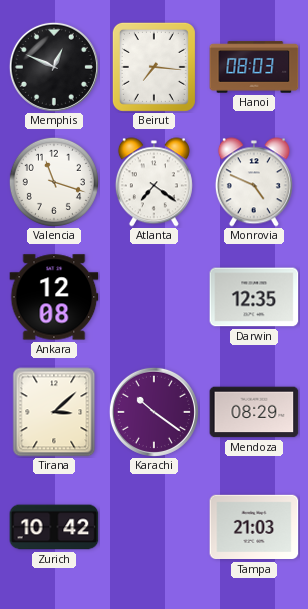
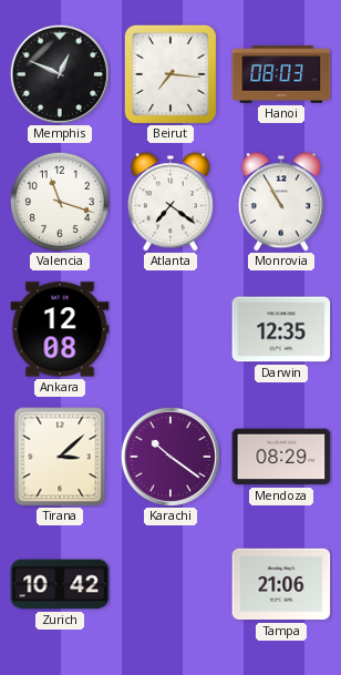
Monrovia: 4:49 -> 10:55
Tampa: 21:03 -> 21:06
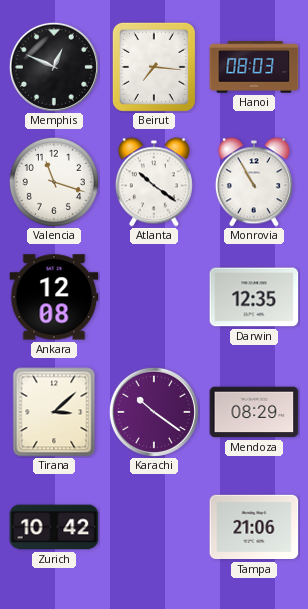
Atlanta: 7:21 -> 10:21
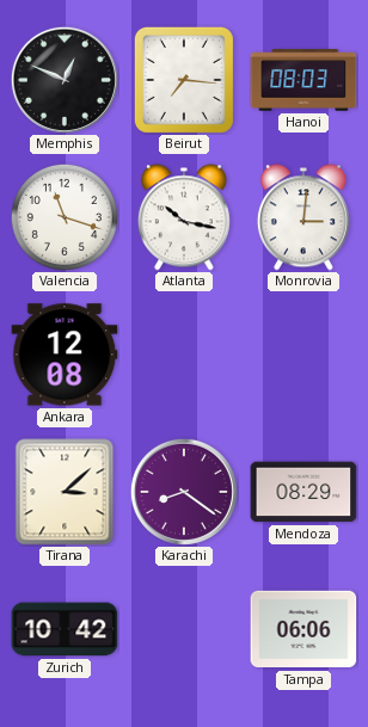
Atlanta: 10:21 -> 10:17
Monrovia: 10:55 -> 3:01
Darwin: 12:35 -> none
Karachi: 10:21 -> 8:21
Tampa: 21:06 -> 06:06
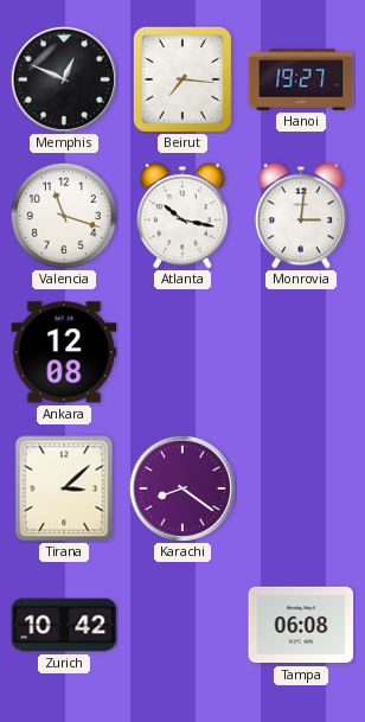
Hanoi: 08:03 -> 19:27
Mendoza: 08:29 -> none
Tampa: 06:06 -> 06:08
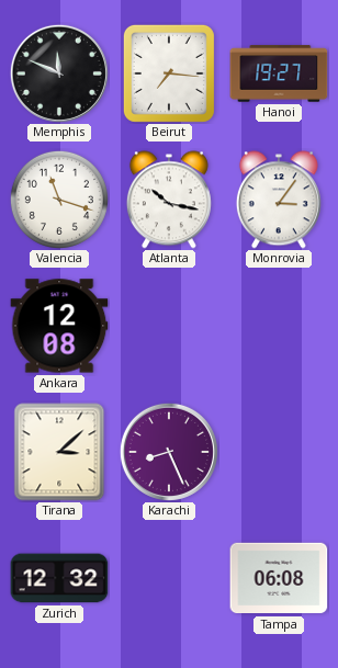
Memphis: 12:49 -> 11:49
Monrovia: 3:01 -> 3:06
Karachi: 8:21 -> 8:26
Zurich: 10:42 -> 12:32
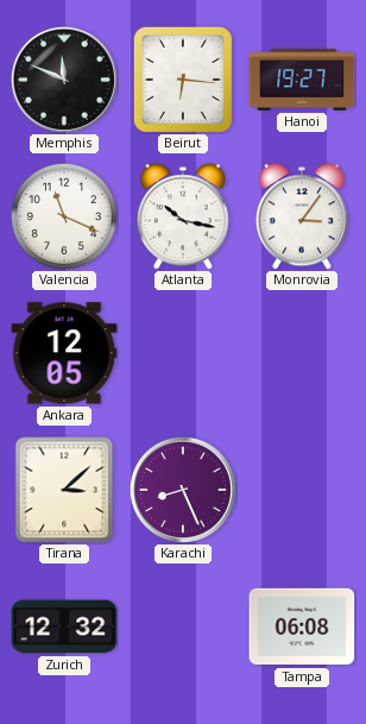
Beirut: 7:16 -> 6:16
Valencia: 11:18 -> 11:19
Ankara: 12:08 -> 12:05
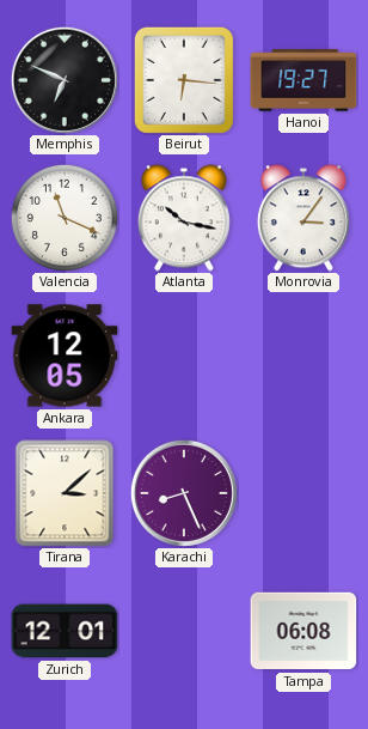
Memphis: 11:49 -> 6:49
Zurich: 12:32 -> 12:01
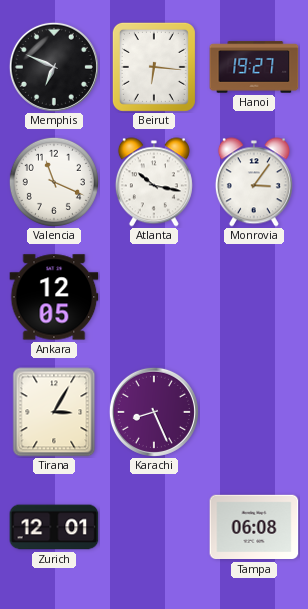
Tirana: 3:08 -> 3:05
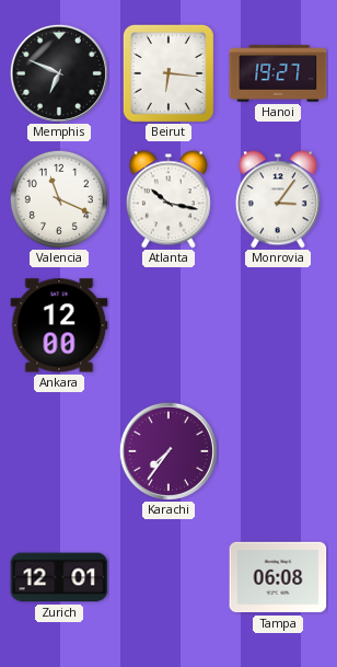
Ankara: 12:05 -> 12:00
Tirana: 3:05 -> none
Karachi: 8:26 -> 7:36
